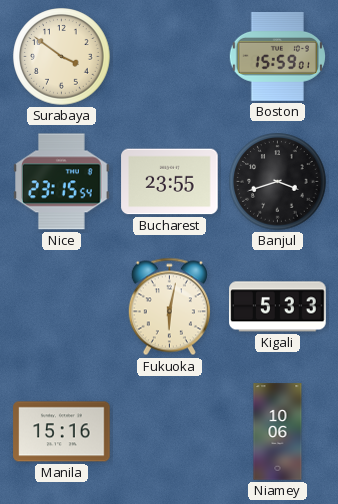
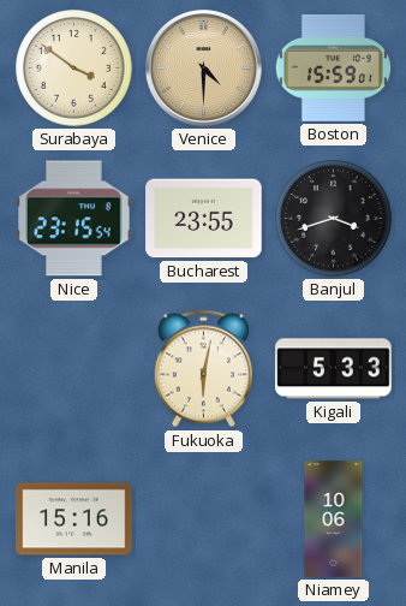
Venice: none -> 4:30
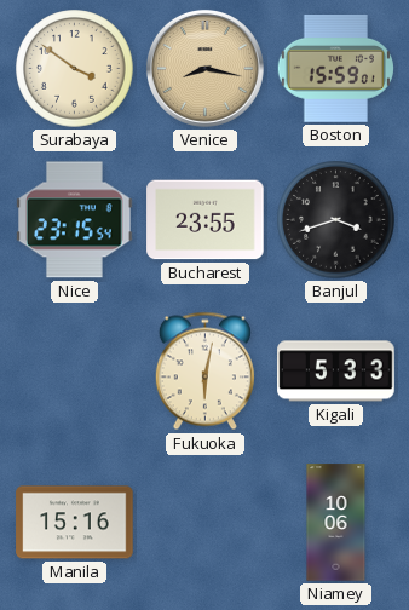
Venice: 4:30 -> 8:17
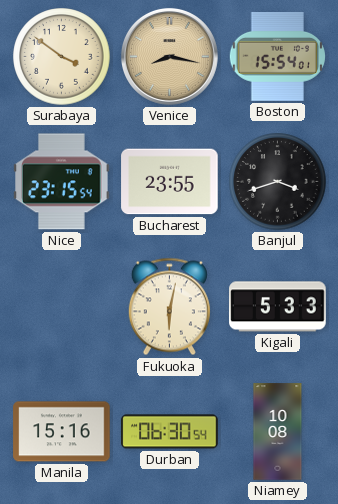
Boston: 15:59 -> 15:54
Durban: none -> 06:30
Niamey: 10:06 -> 10:08
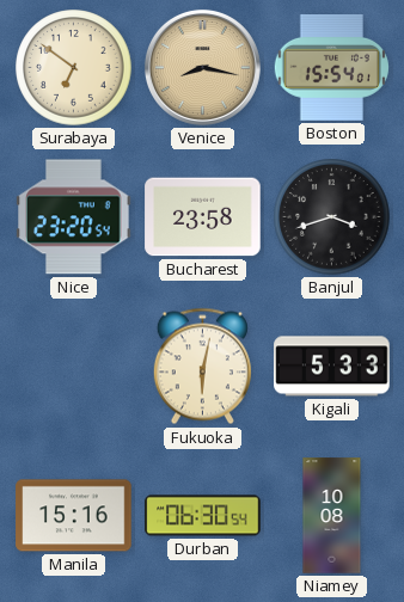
Surabaya: 3:51 -> 6:51
Nice: 23:15 -> 23:20
Bucharest: 23:55 -> 23:58
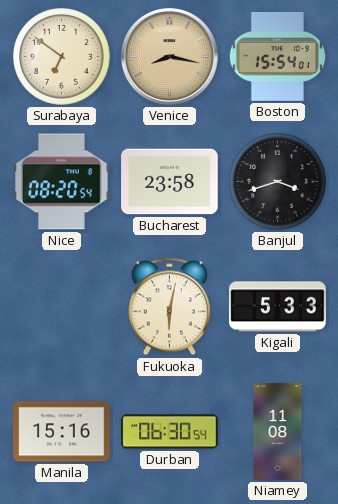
Nice: 23:20 -> 08:20
Niamey: 10:08 -> 11:08
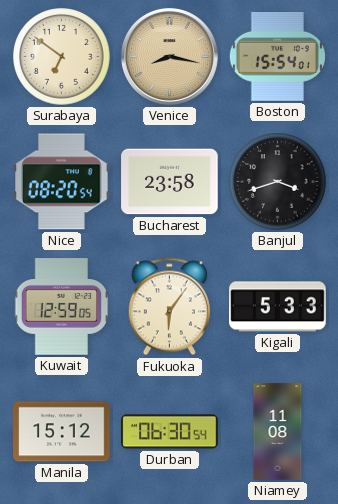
Kuwait: none -> 12:59
Fukuoka: 6:02 -> 6:06
Manila: 15:16 -> 15:12
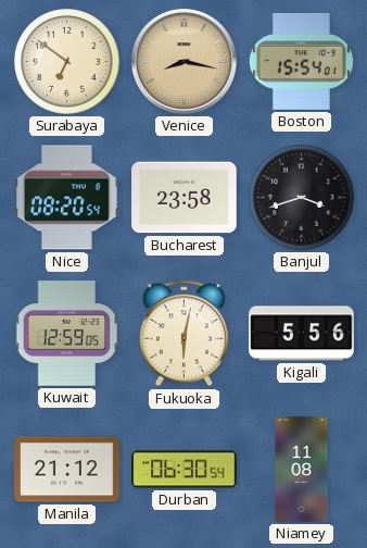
Fukuoka: 6:06 -> 6:02
Kigali: 5:33 -> 5:56
Manila: 15:12 -> 21:12
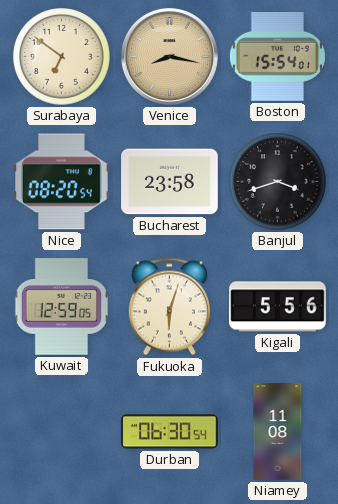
Fukuoka: 6:02 -> 6:03
Manila: 21:12 -> none
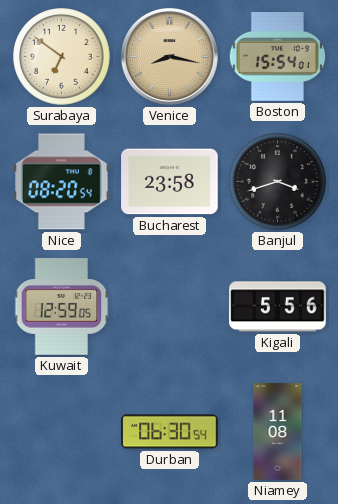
Fukuoka: 6:03 -> none
